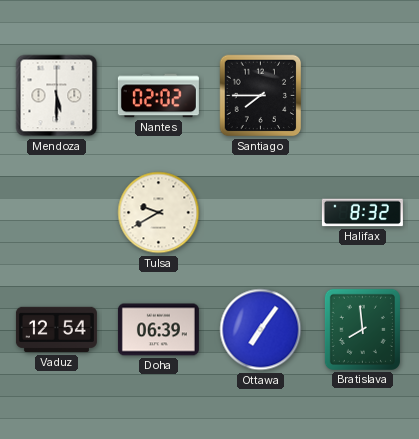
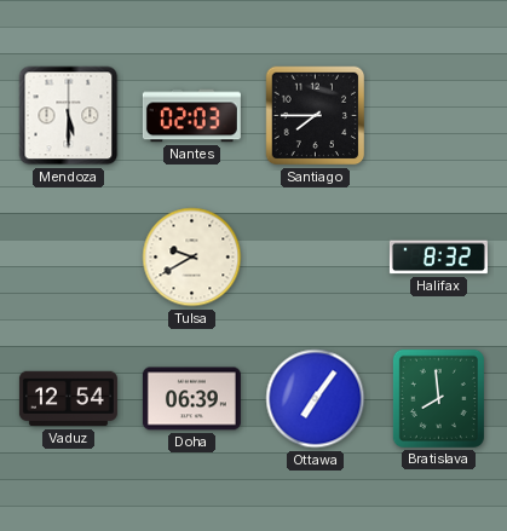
Nantes: 02:02 -> 02:03
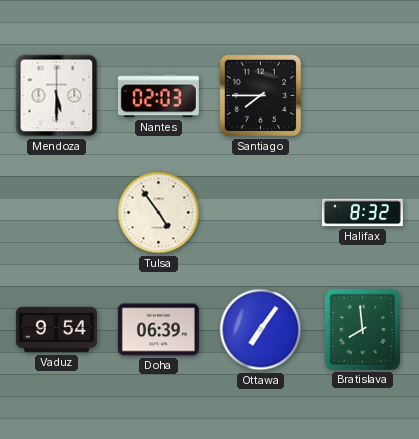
Tulsa: 9:40 -> 4:54
Vaduz: 12:54 -> 9:54
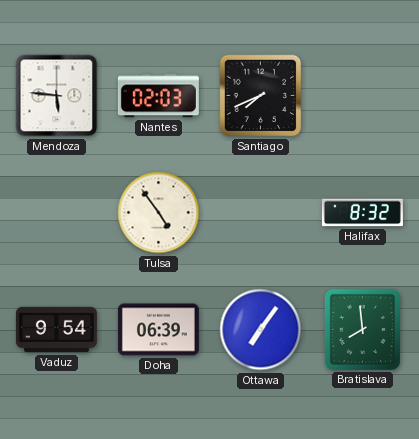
Mendoza: 5:30 -> 5:46
Santiago: 7:45 -> 7:41
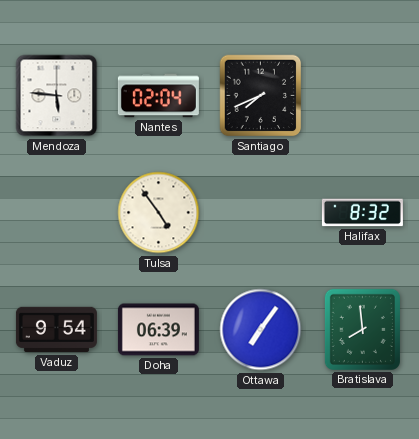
Nantes: 02:03 -> 02:04
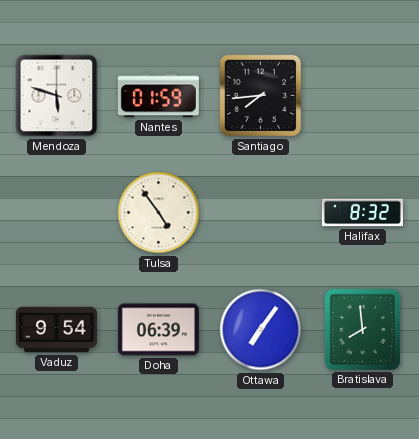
Mendoza: 5:46 -> 5:48
Nantes: 02:04 -> 01:59
Santiago: 7:41 -> 7:44
